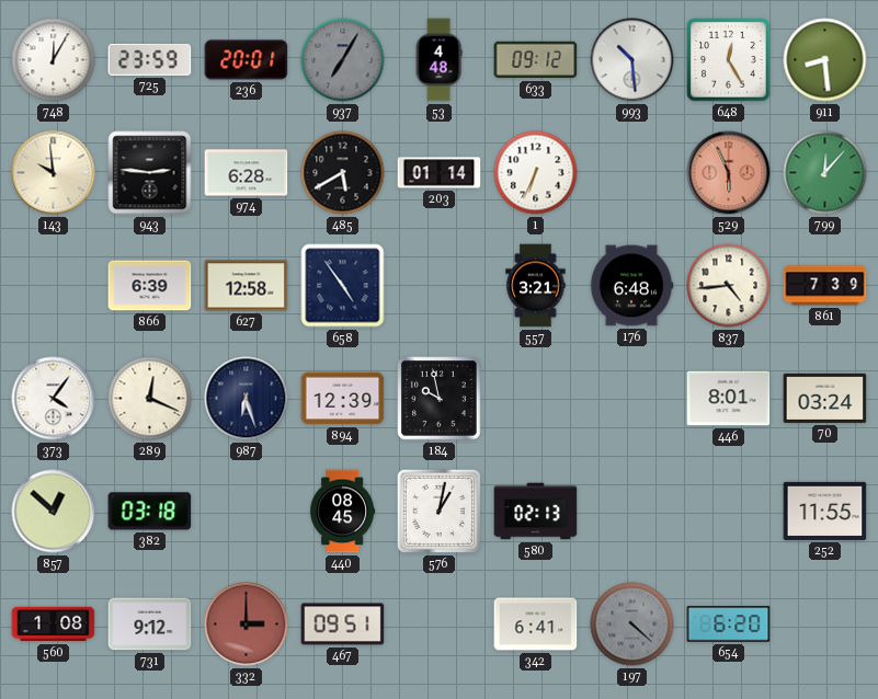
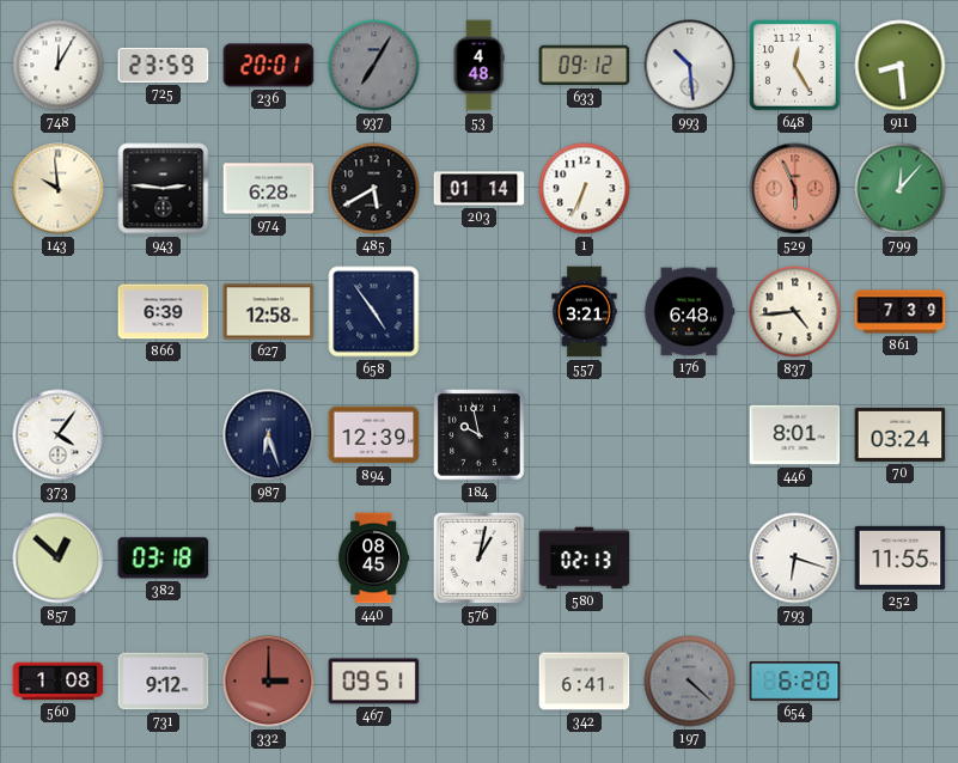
289: 12:19 -> none
793: none -> 6:18
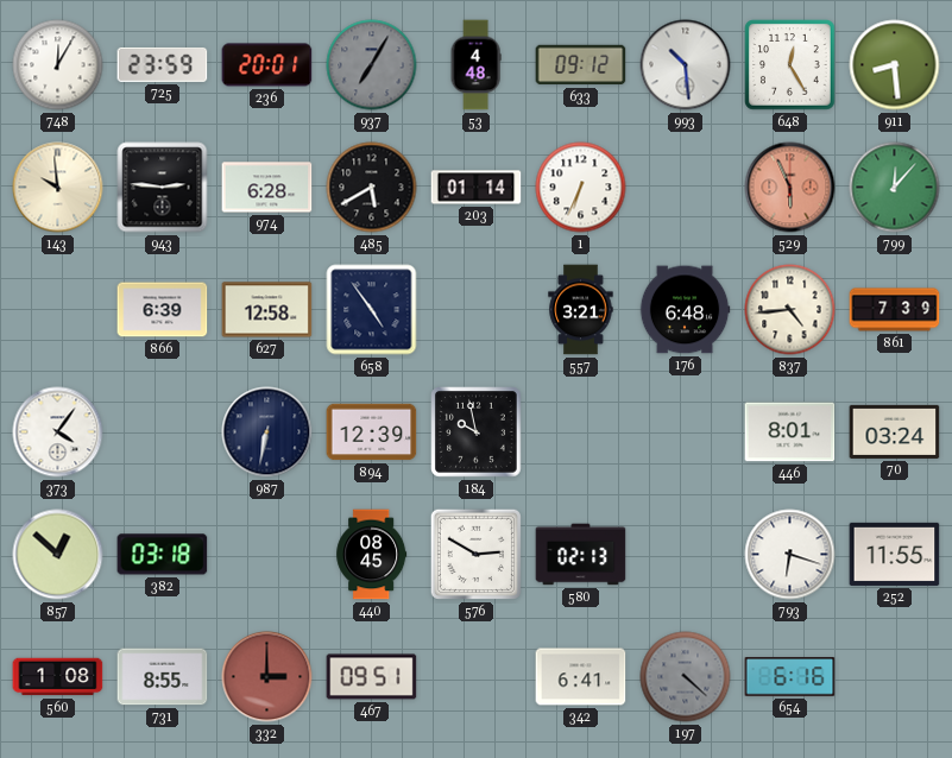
987: 6:27 -> 6:32
576: 1:02 -> 2:50
731: 9:12 -> 8:55
654: 6:20 -> 6:16
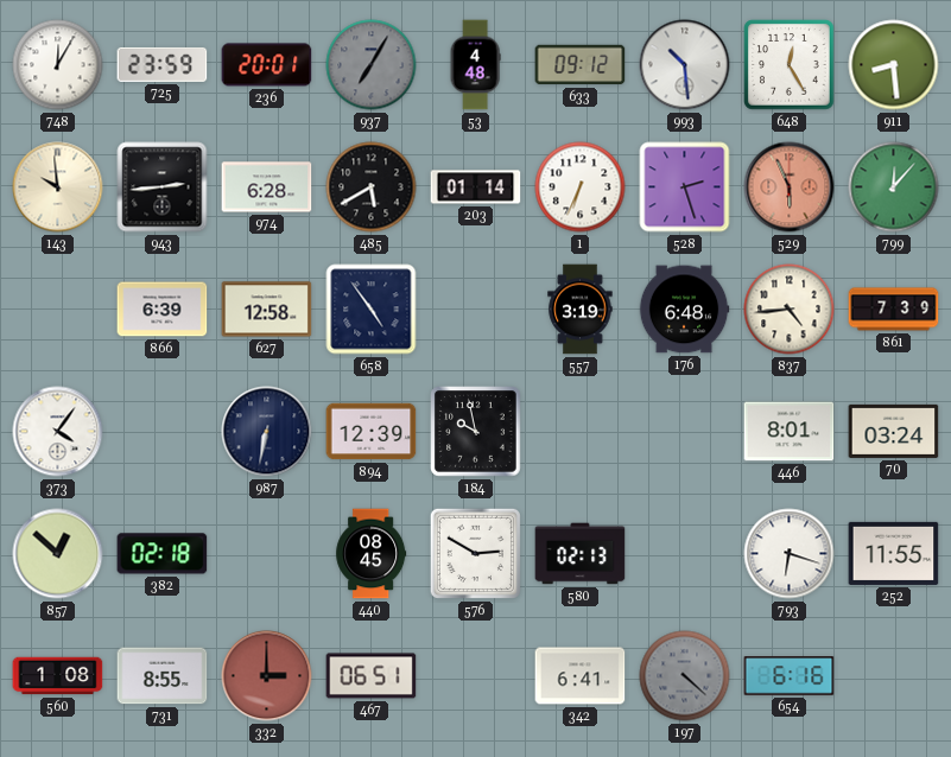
943: 2:46 -> 2:44
528: none -> 2:27
557: 3:21 -> 3:19
382: 03:18 -> 02:18
467: 09:51 -> 06:51
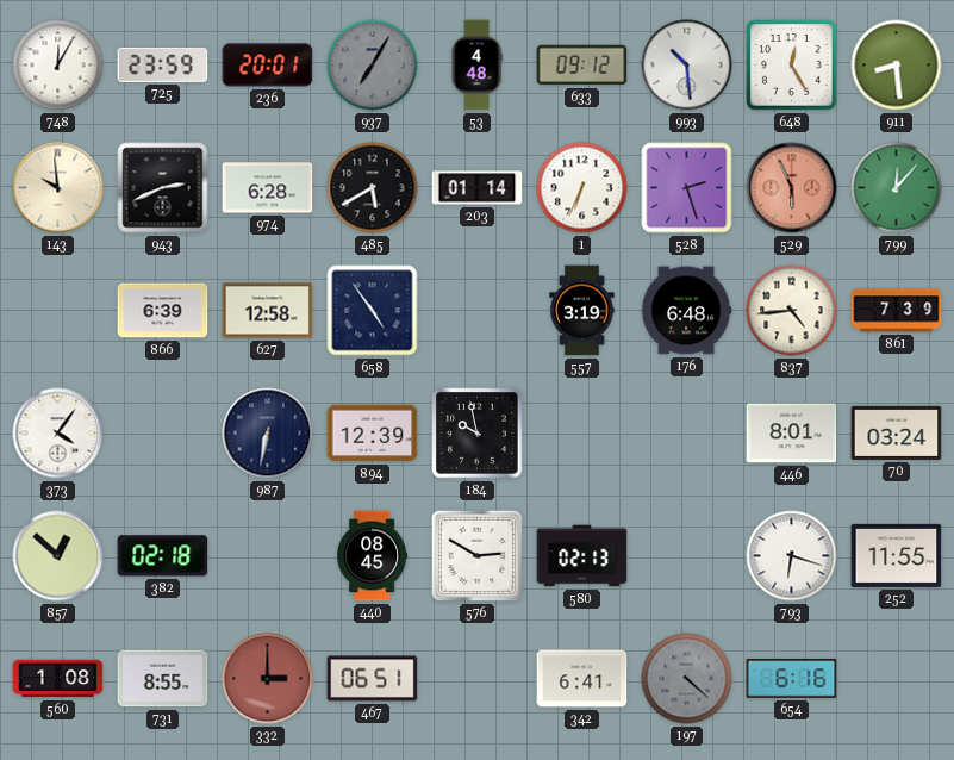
943: 2:44 -> 2:41
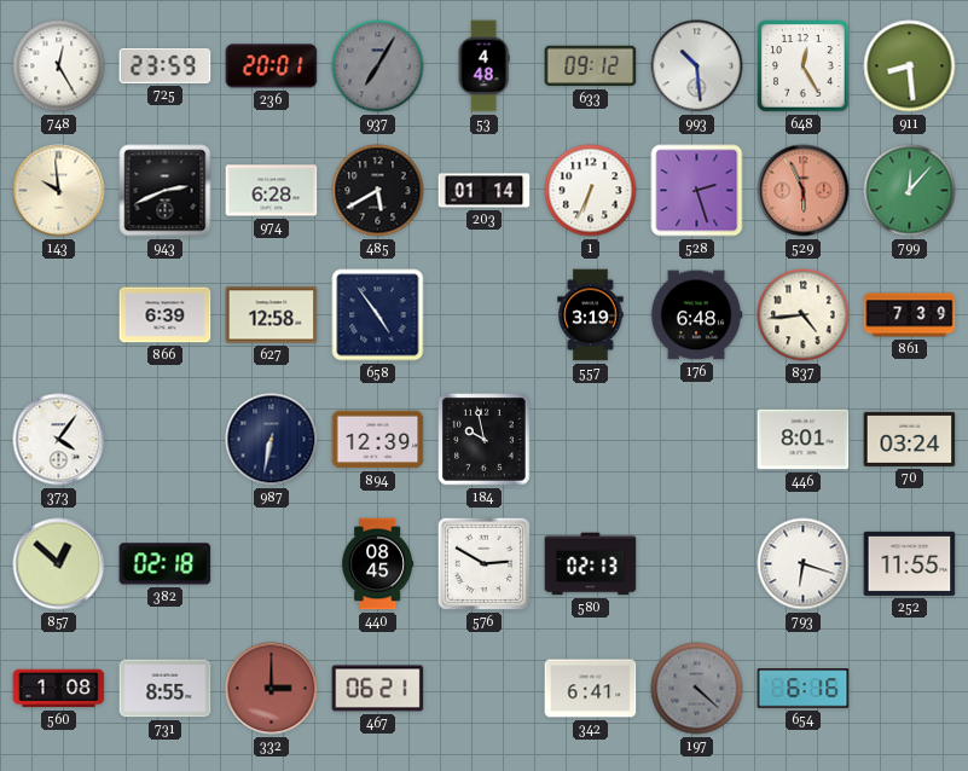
748: 12:05 -> 12:25
467: 06:51 -> 06:21
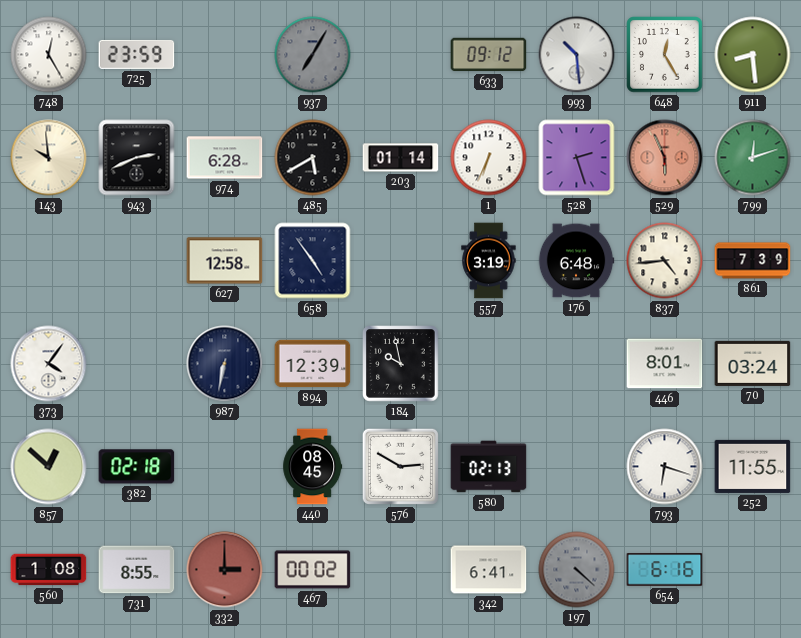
236: 20:01 -> none
53: 4:48 -> none
799: 12:07 -> 12:12
866: 6:39 -> none
467: 06:21 -> 00:02
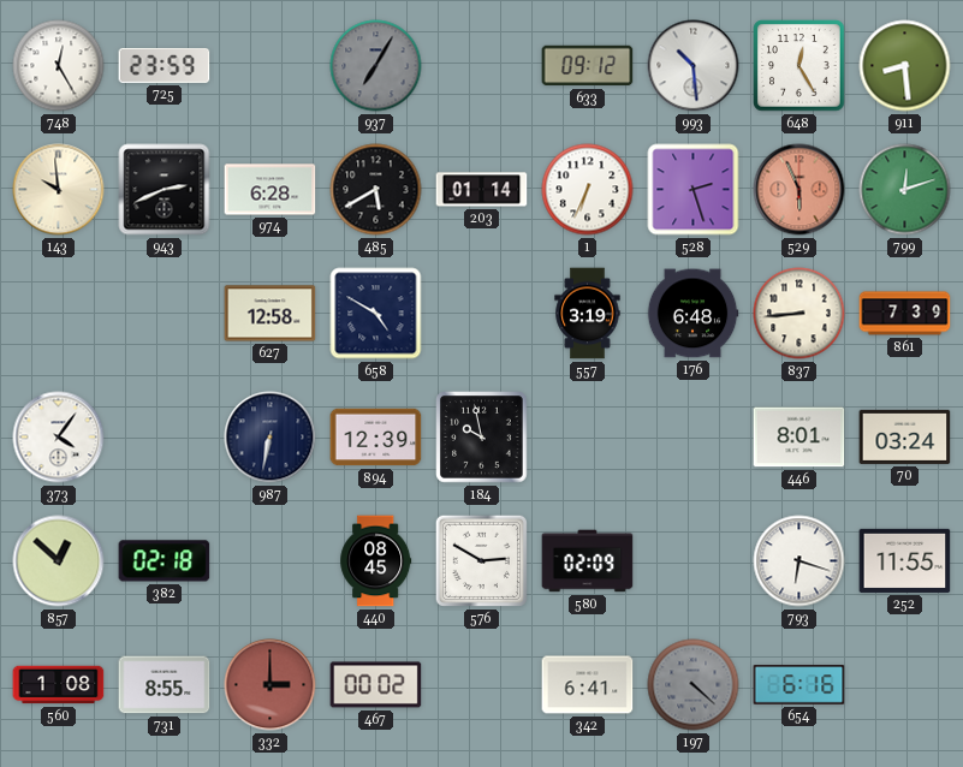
658: 4:54 -> 4:50
837: 4:44 -> 8:44
580: 02:13 -> 02:09
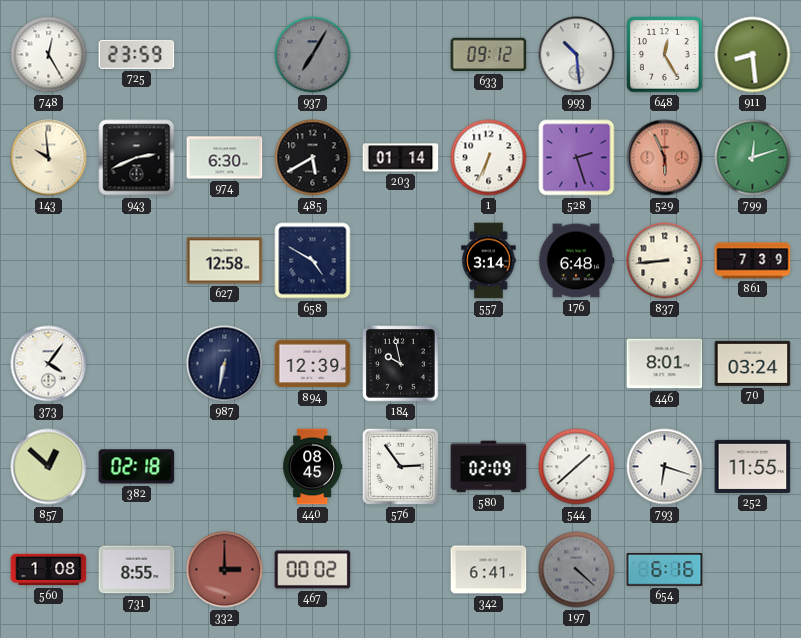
974: 6:28 -> 6:30
557: 3:19 -> 3:14
576: 2:50 -> 2:54
544: none -> 1:38
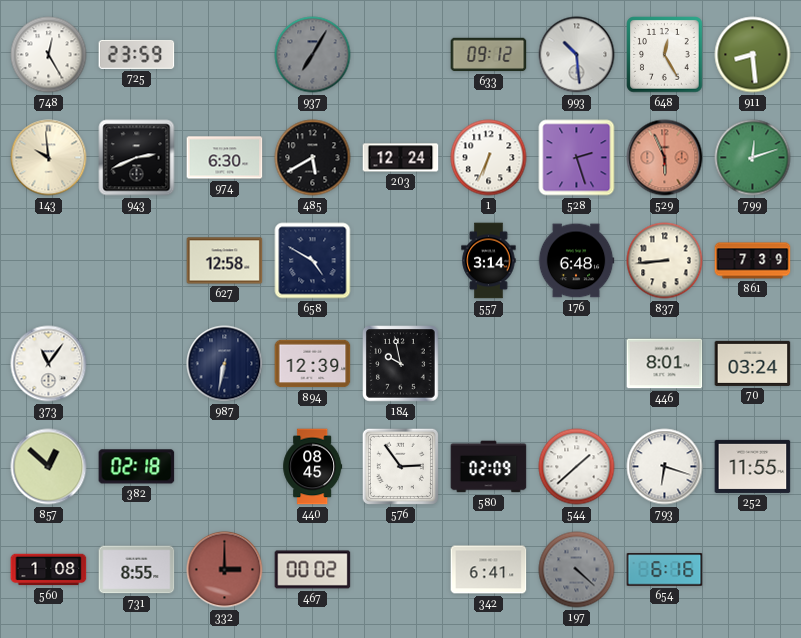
203: 01:14 -> 12:24
373: 4:06 -> 11:06
